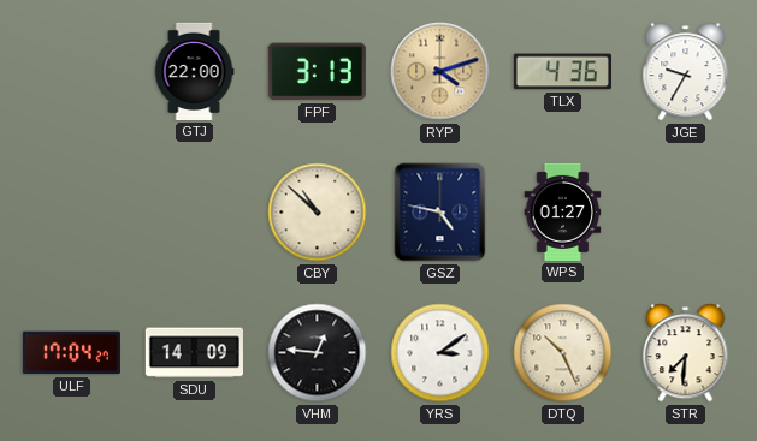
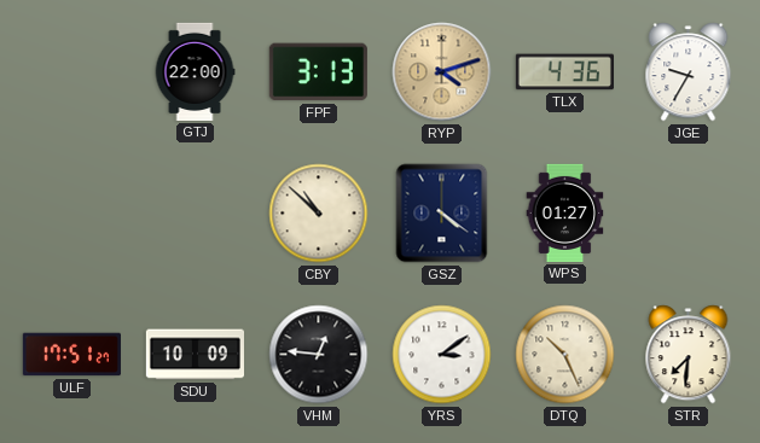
GSZ: 4:47 -> 4:21
ULF: 17:04 -> 17:51
SDU: 14:09 -> 10:09
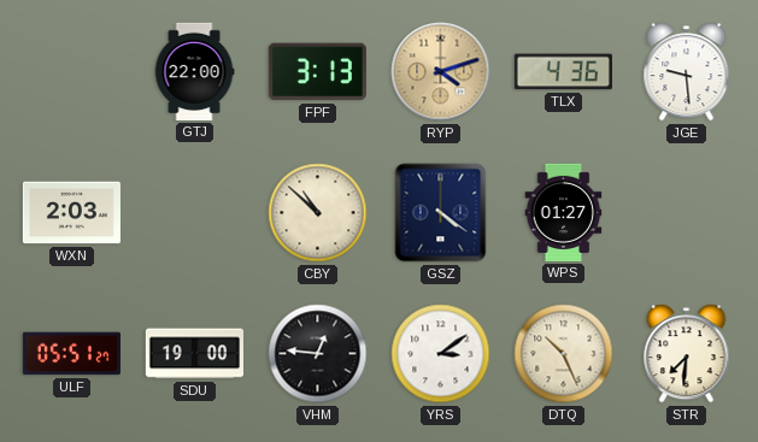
JGE: 9:35 -> 9:29
WXN: none -> 2:03
ULF: 17:51 -> 05:51
SDU: 10:09 -> 19:00
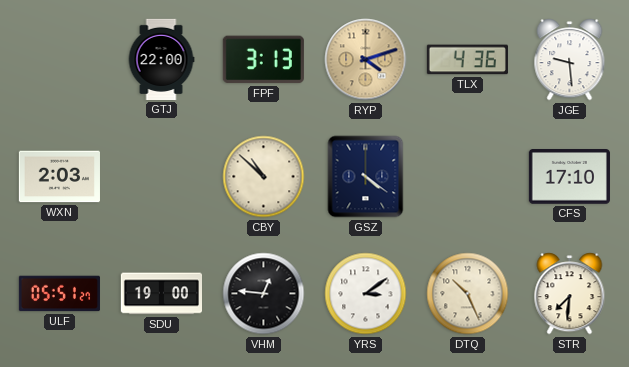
WPS: 01:27 -> none
CFS: none -> 17:10
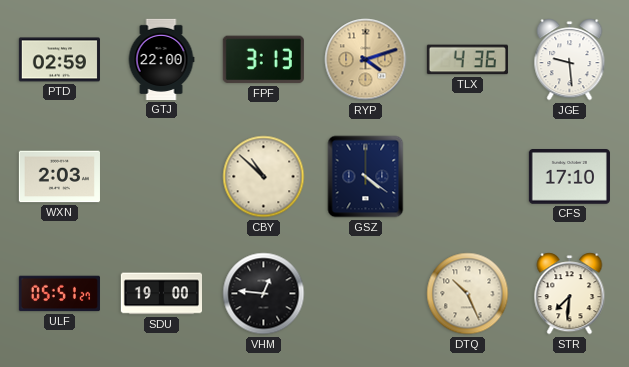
PTD: none -> 02:59
YRS: 3:09 -> none
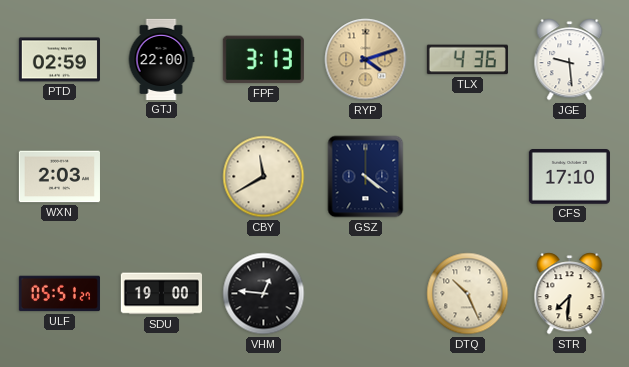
CBY: 10:52 -> 11:40
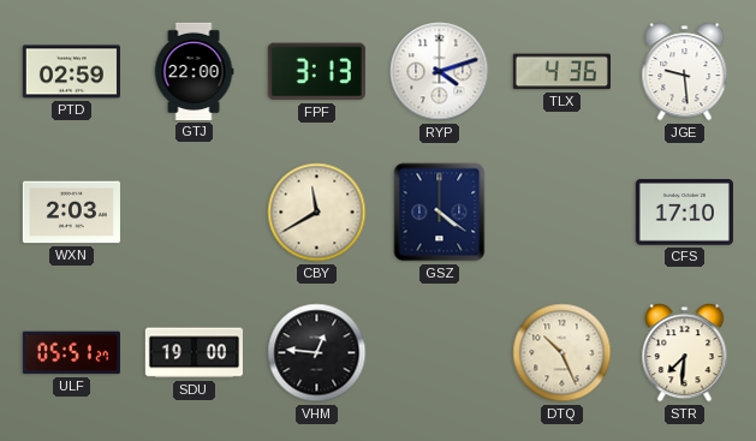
RYP dial: champagne -> white
